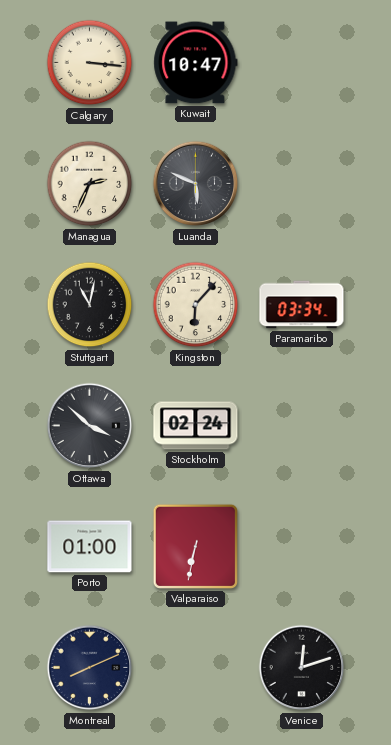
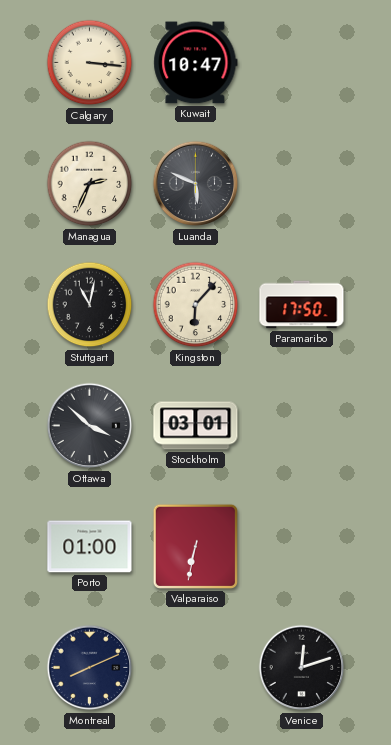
Paramaribo: 03:34 -> 17:50
Stockholm: 02:24 -> 03:01
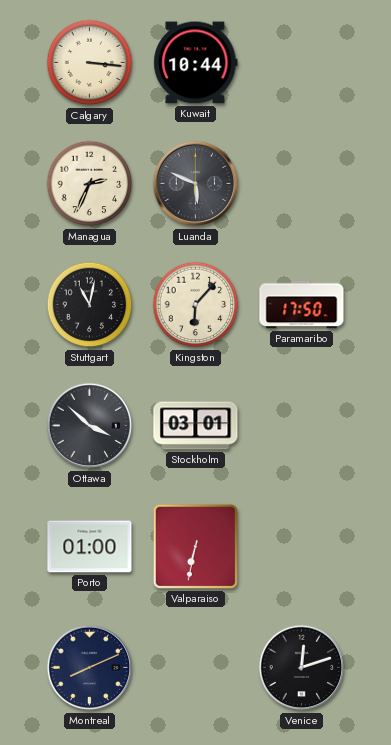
Kuwait: 10:47 -> 10:44
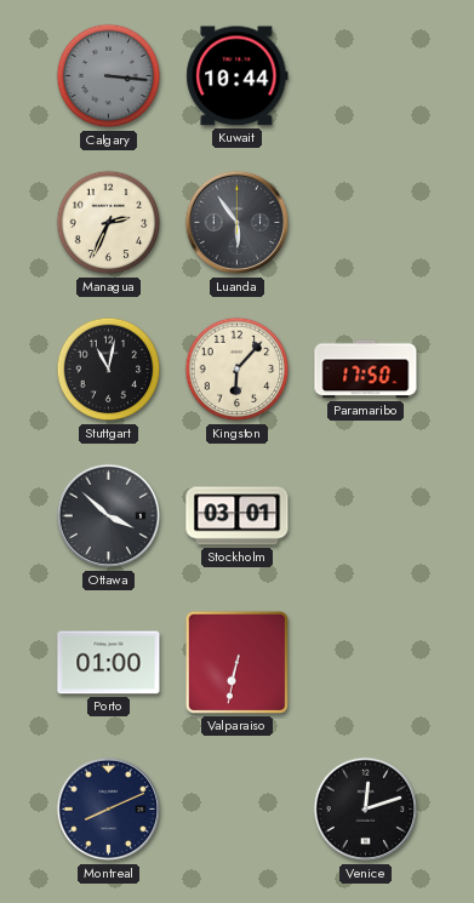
Calgary dial: cream -> grey
Luanda: 5:49 -> 5:54
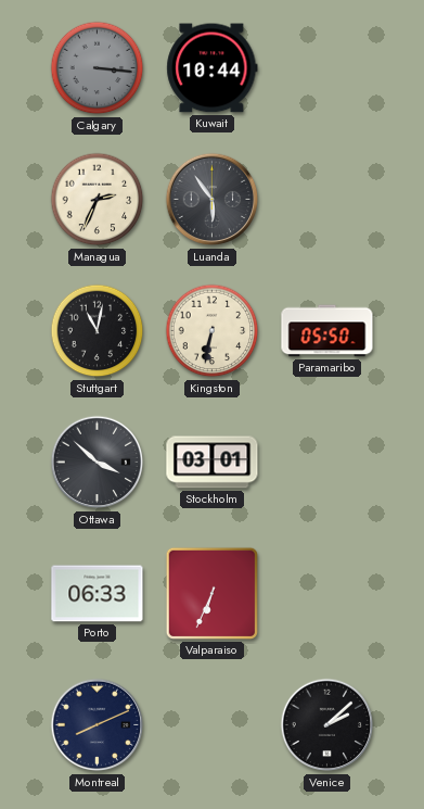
Kingston: 6:07 -> 6:32
Paramaribo: 17:50 -> 05:50
Porto: 01:00 -> 06:33
Valparaiso: 6:32 -> 6:34
Venice: 12:12 -> 2:08
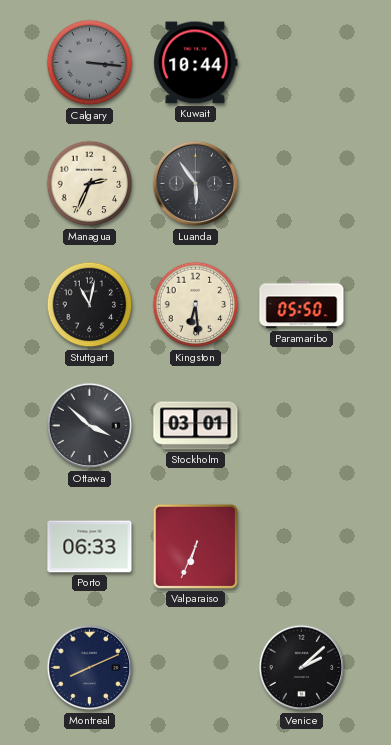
Kingston: 6:32 -> 6:29
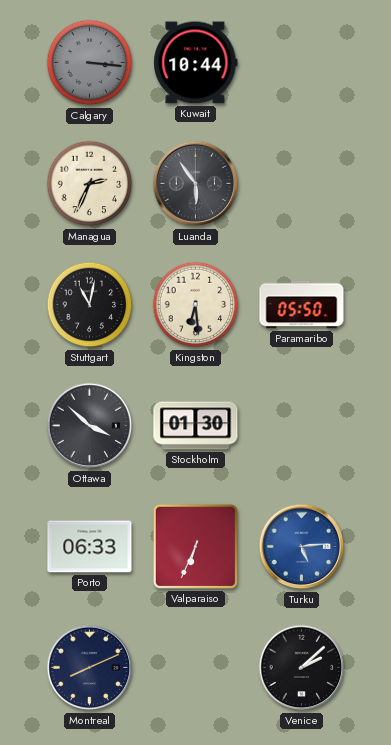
Stockholm: 03:01 -> 01:30
Turku: none -> 5:14
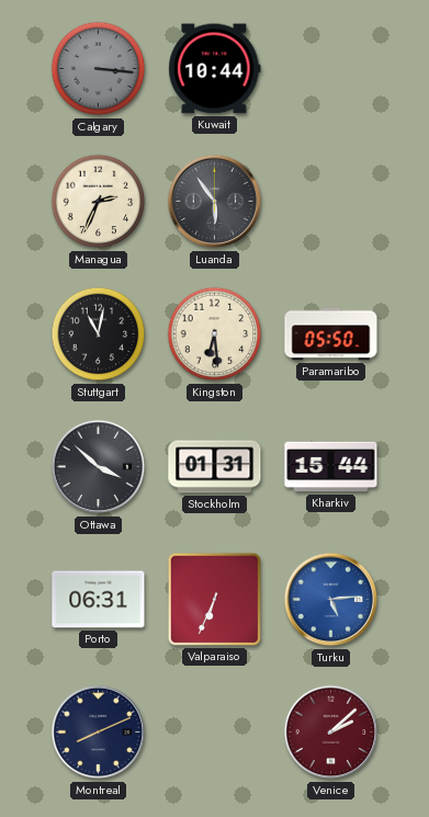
Stockholm: 01:30 -> 01:31
Kharkiv: none -> 15:44
Porto: 06:33 -> 06:31
Venice dial: black -> burgundy
